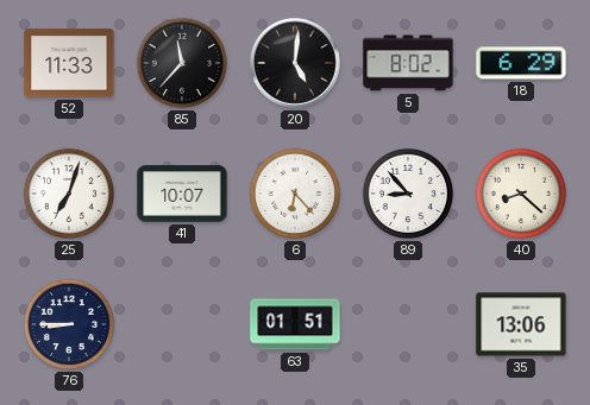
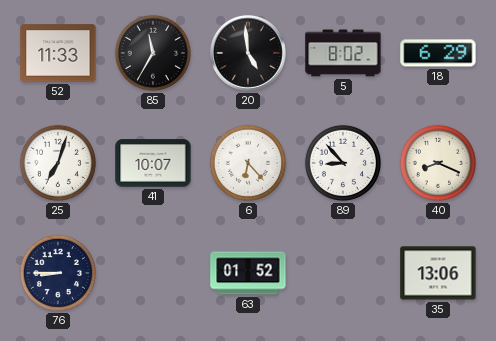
85: 11:37 -> 11:35
20: 5:01 -> 4:59
40: 8:22 -> 8:19
63: 01:51 -> 01:52
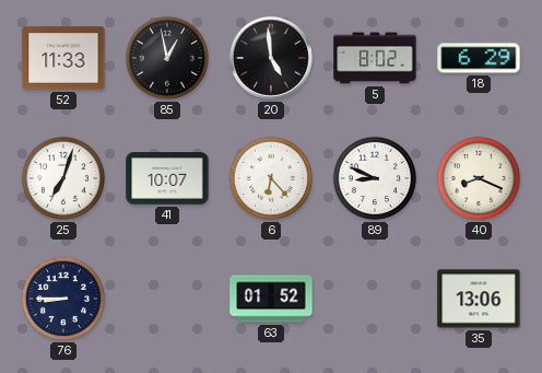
85: 11:35 -> 12:58
89: 8:53 -> 8:49
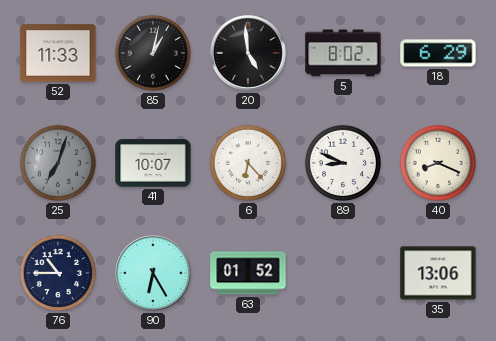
85: 12:58 -> 1:02
25 dial: white -> grey
76: 8:45 -> 10:45
90: none -> 6:25
